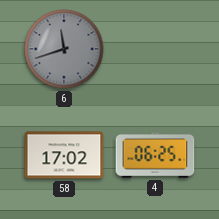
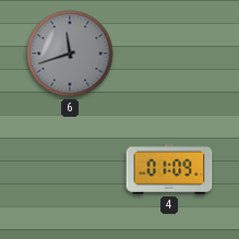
58: 17:02 -> none
4: 06:25 -> 01:09
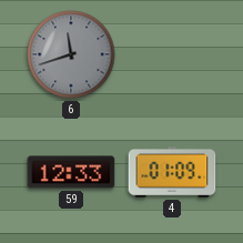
59: none -> 12:33
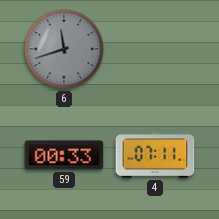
59: 12:33 -> 00:33
4: 01:09 -> 07:11
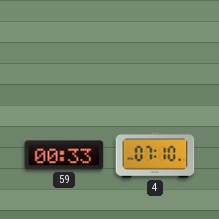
6: 11:42 -> none
4: 07:11 -> 07:10
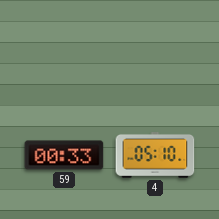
4: 07:10 -> 05:10
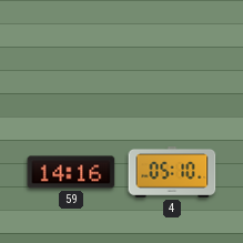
59: 00:33 -> 14:16
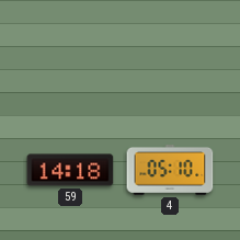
59: 14:16 -> 14:18
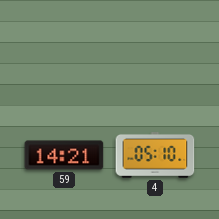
59: 14:18 -> 14:21
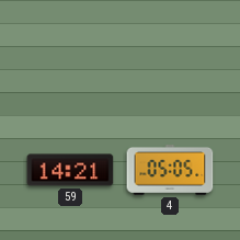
4: 05:10 -> 05:05
